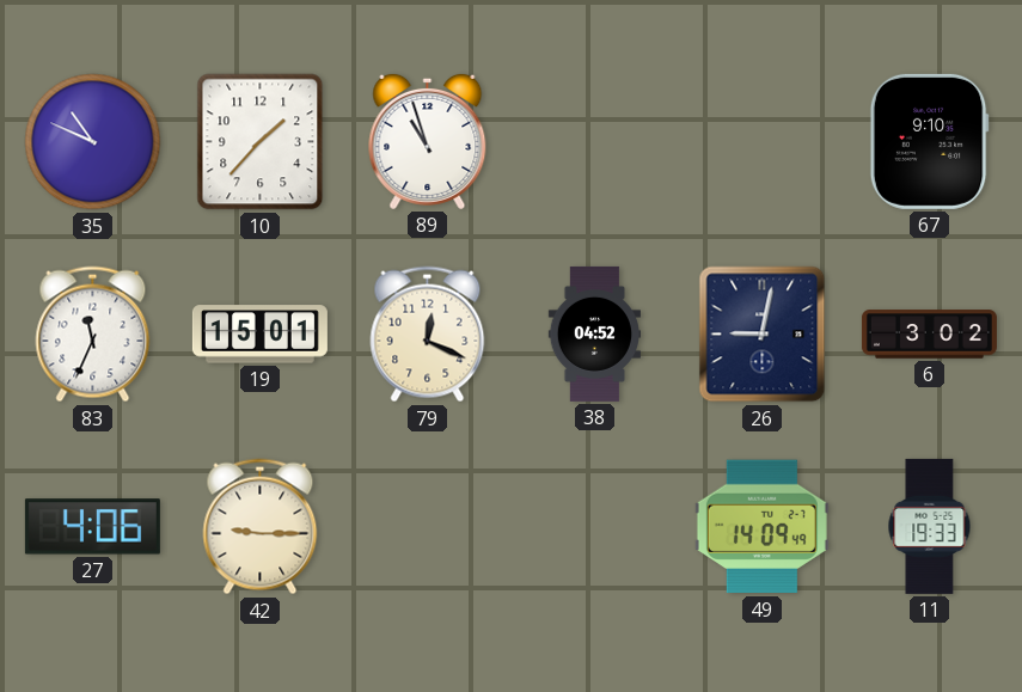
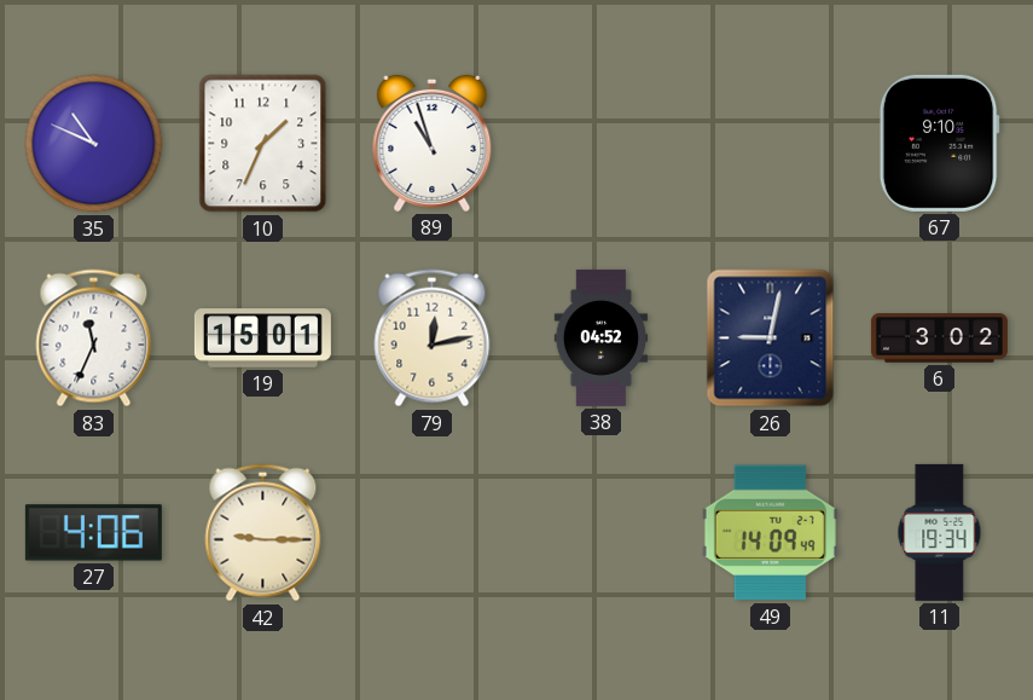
10: 1:37 -> 1:34
79: 12:19 -> 12:13
11: 19:33 -> 19:34
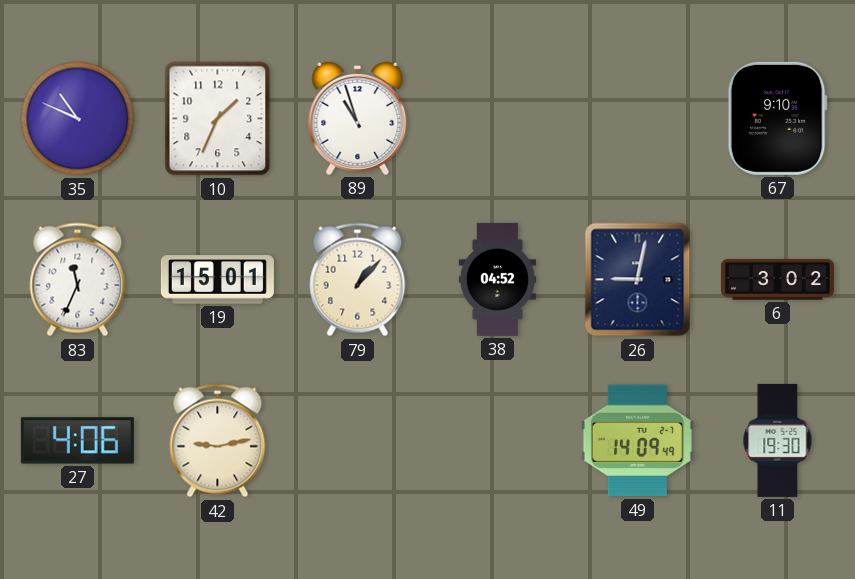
79: 12:13 -> 1:07
42: 9:15 -> 9:13
11: 19:34 -> 19:30
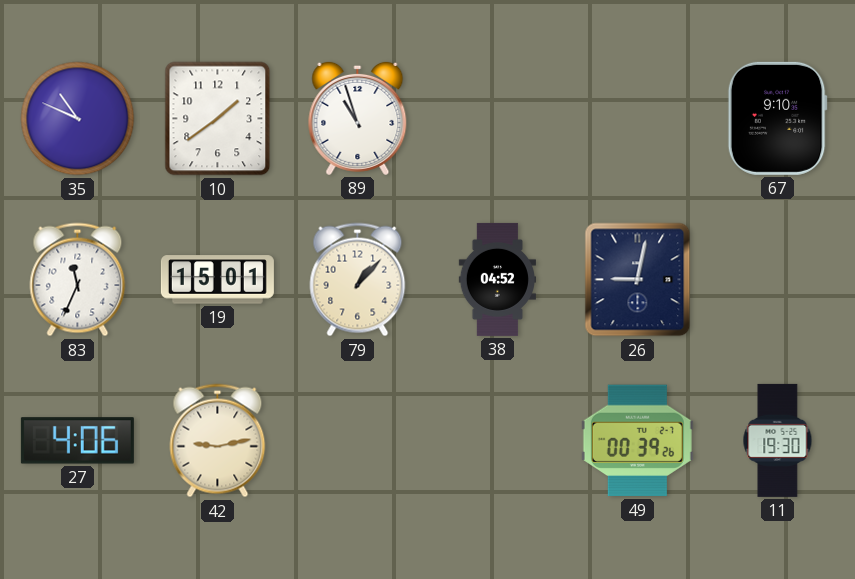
10: 1:34 -> 1:39
6: 3:02 -> none
49: 14:09 -> 00:39
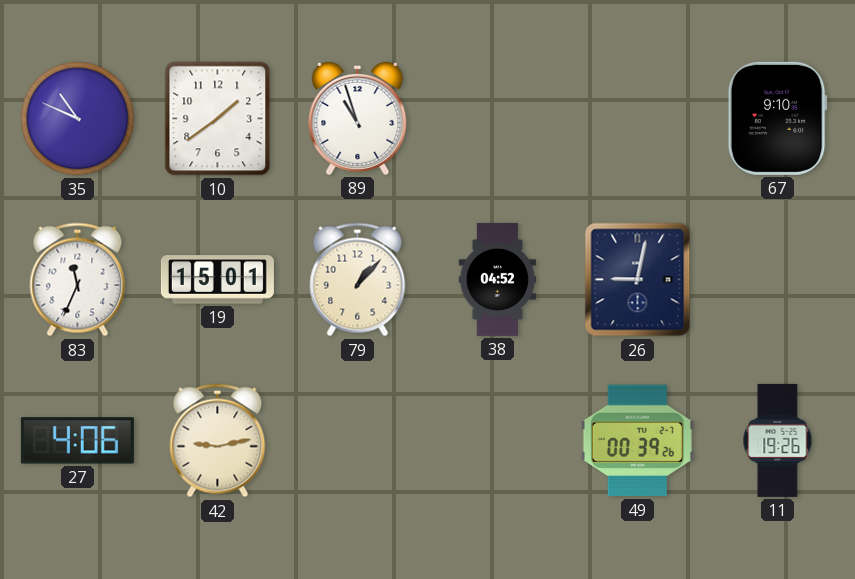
11: 19:30 -> 19:26
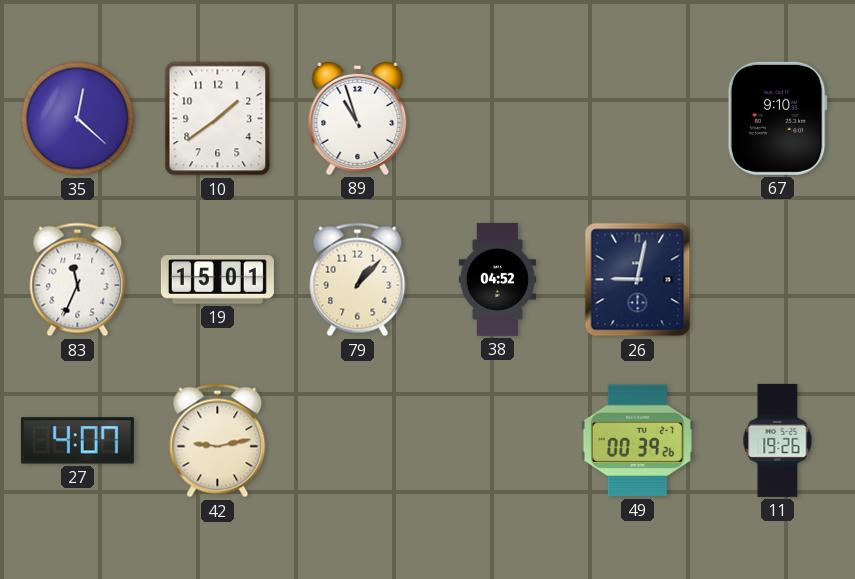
35: 10:49 -> 12:22
27: 4:06 -> 4:07
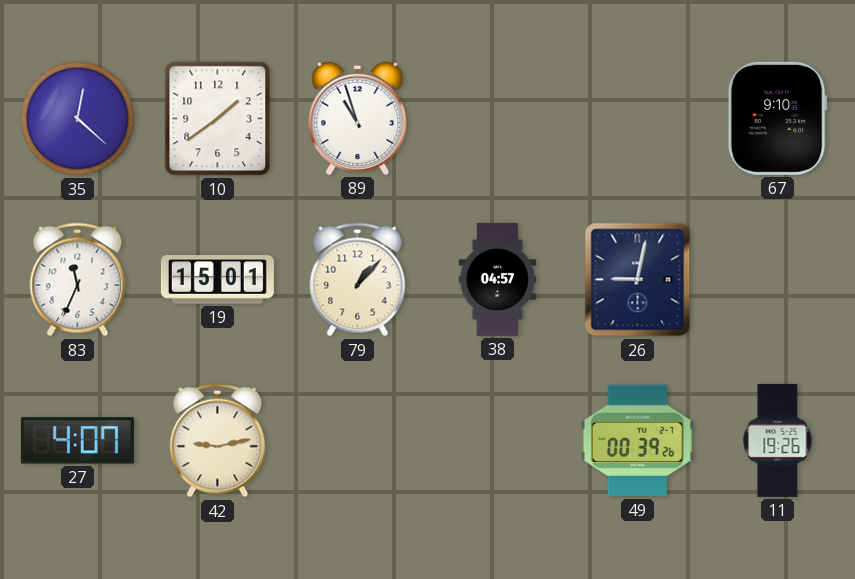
38: 04:52 -> 04:57
